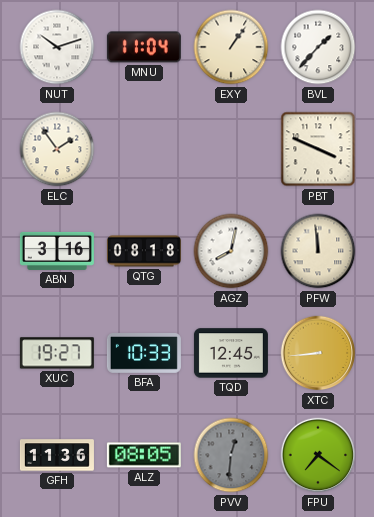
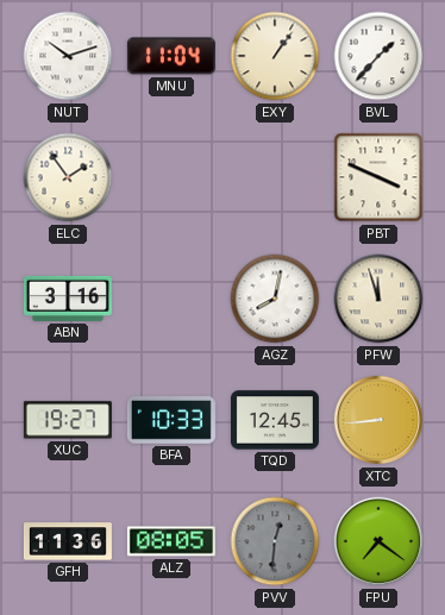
QTG: 08:18 -> none
PFW: 11:59 -> 11:57
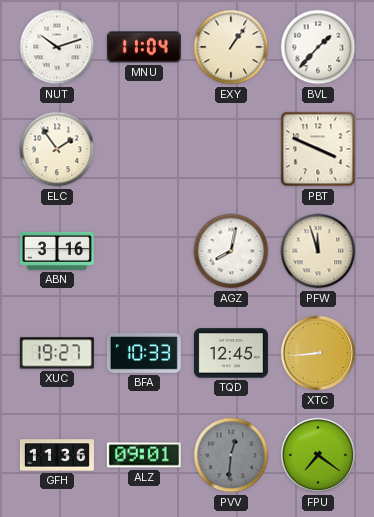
ALZ: 08:05 -> 09:01
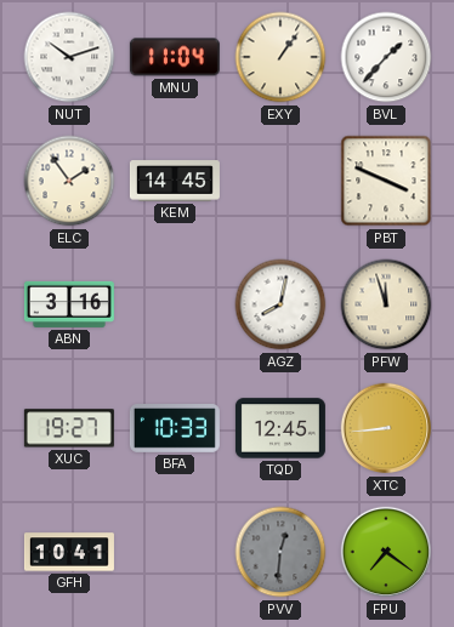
KEM: none -> 14:45
GFH: 11:36 -> 10:41
ALZ: 09:01 -> none
